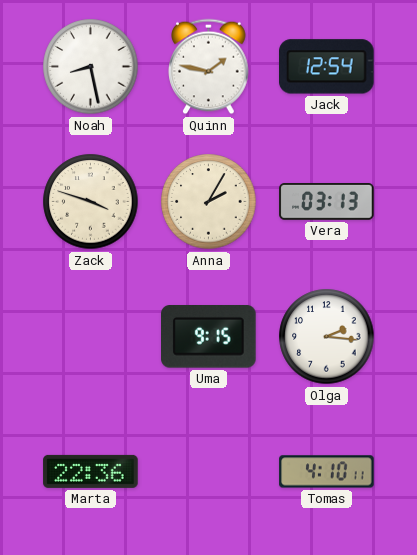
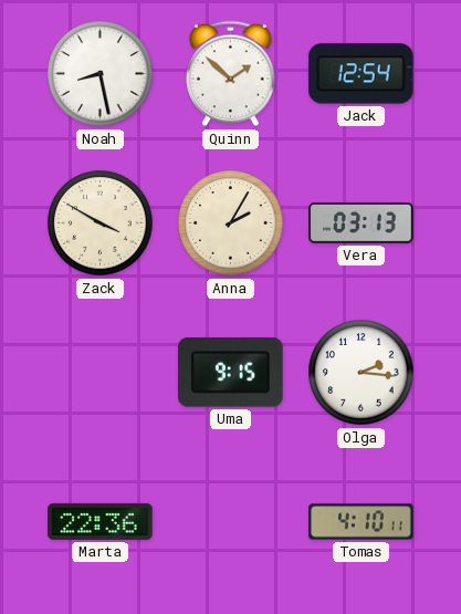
Quinn: 1:47 -> 1:52
Zack: 3:48 -> 3:50
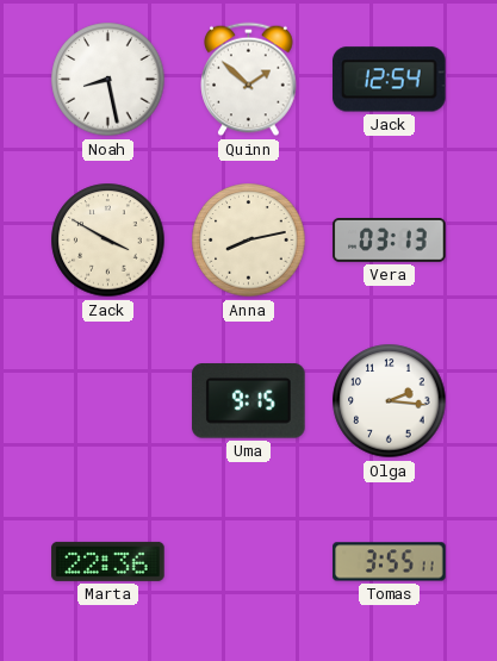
Anna: 2:05 -> 8:13
Tomas: 4:10 -> 3:55
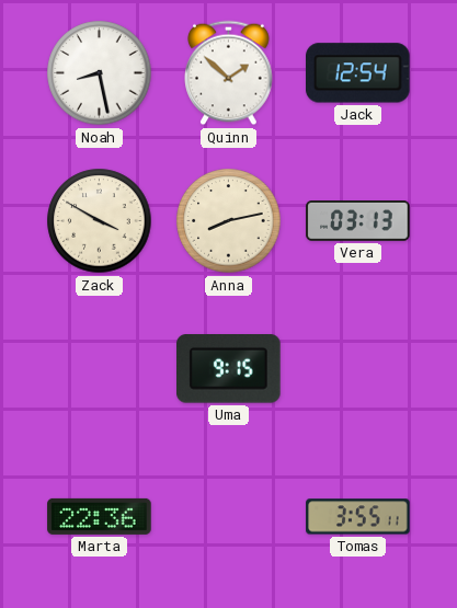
Olga: 2:16 -> none
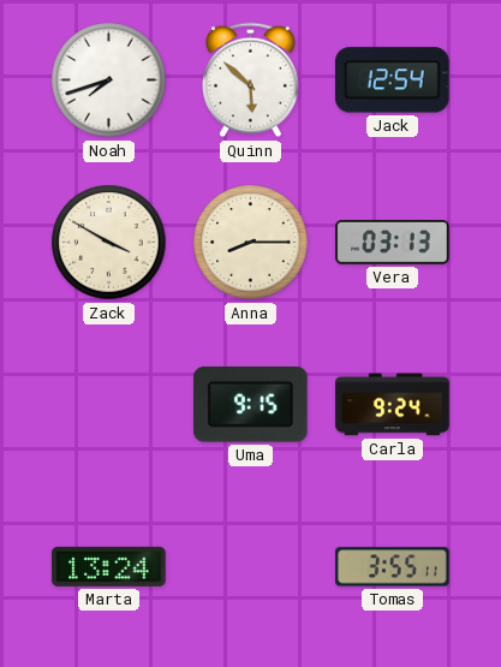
Noah: 8:28 -> 7:42
Quinn: 1:52 -> 5:52
Anna: 8:13 -> 8:15
Carla: none -> 9:24
Marta: 22:36 -> 13:24
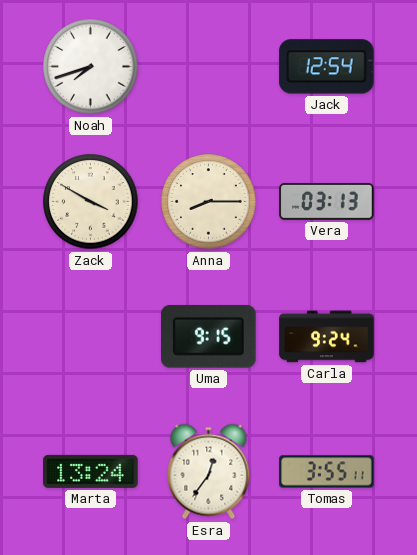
Quinn: 5:52 -> none
Esra: none -> 12:36
